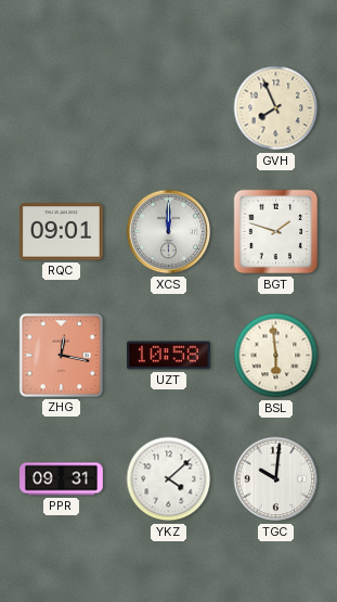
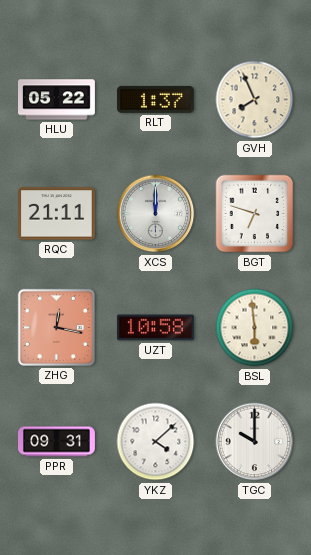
HLU: none -> 05:22
RLT: none -> 1:37
RQC: 09:01 -> 21:11
BGT: 1:48 -> 6:48
TGC: 10:01 -> 10:00
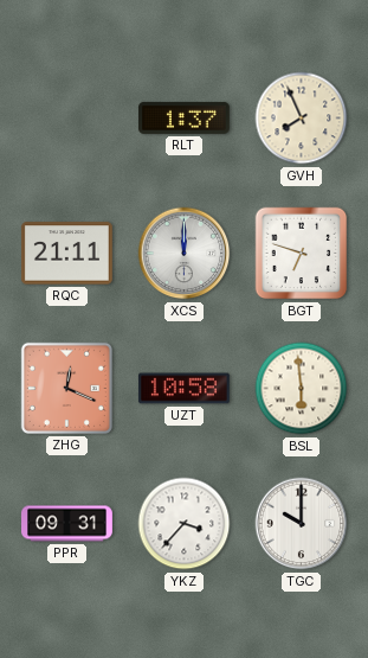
HLU: 05:22 -> none
ZHG: 12:17 -> 12:19
YKZ: 4:08 -> 3:37
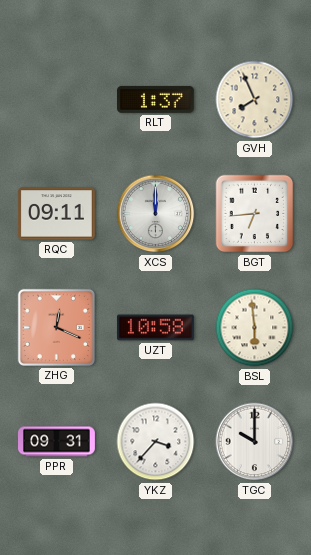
RQC: 21:11 -> 09:11
BGT: 6:48 -> 6:44
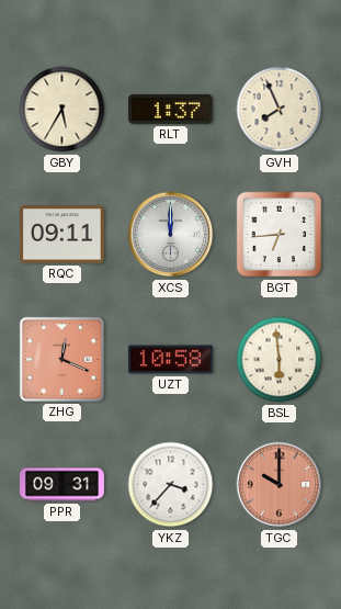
GBY: none -> 5:35
TGC dial: white -> salmon
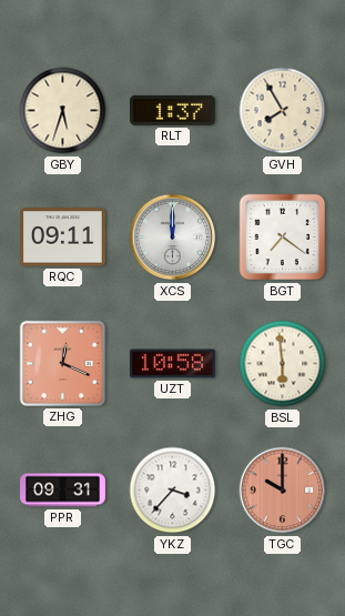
GBY: 5:35 -> 5:33
GVH: 7:56 -> 7:55
BGT: 6:44 -> 7:21
